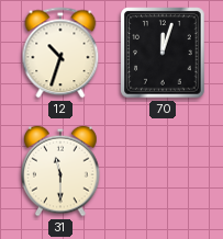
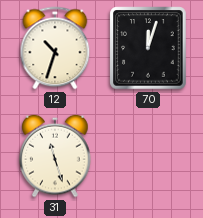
31: 11:30 -> 11:27
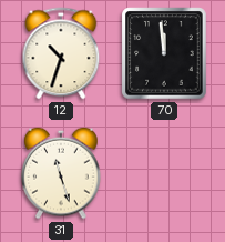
70: 12:03 -> 11:59
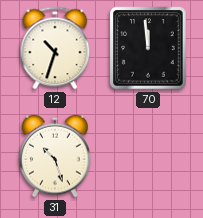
31: 11:27 -> 10:27
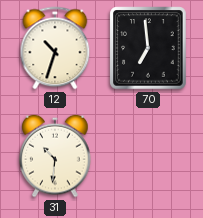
70: 11:59 -> 6:59
31: 10:27 -> 10:31
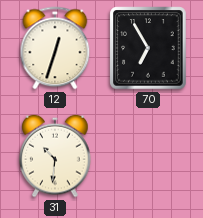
12: 10:33 -> 12:33
70: 6:59 -> 6:55
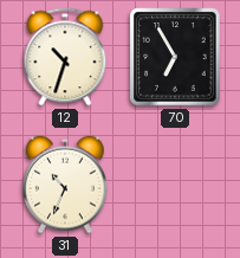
12: 12:33 -> 10:33
31: 10:31 -> 10:34
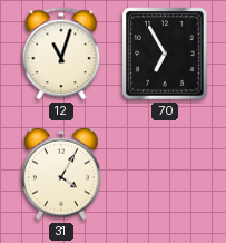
12: 10:33 -> 11:03
31: 10:34 -> 4:05
